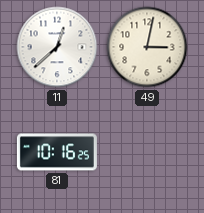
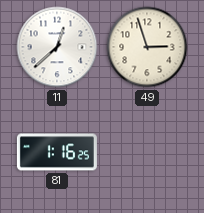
49: 3:02 -> 2:57
81: 10:16 -> 1:16
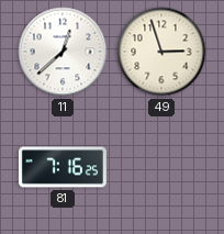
81: 1:16 -> 7:16
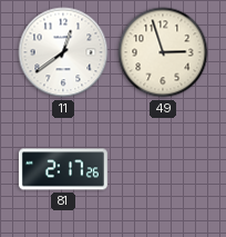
11: 12:38 -> 12:39
81: 7:16 -> 2:17
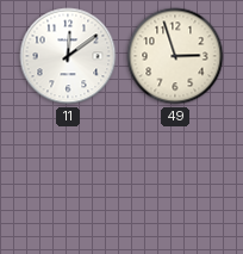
11: 12:39 -> 12:09
81: 2:17 -> none
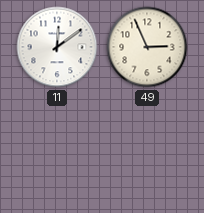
49: 2:57 -> 2:56
